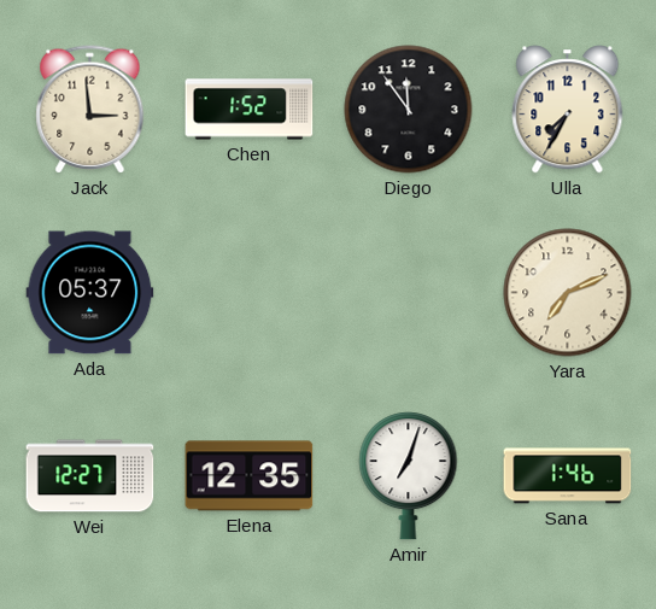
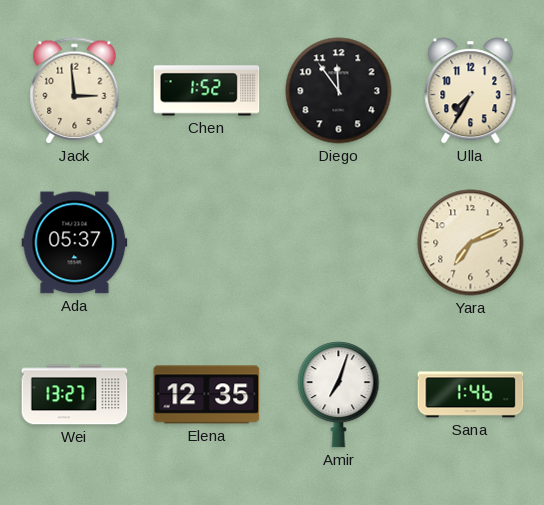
Wei: 12:27 -> 13:27
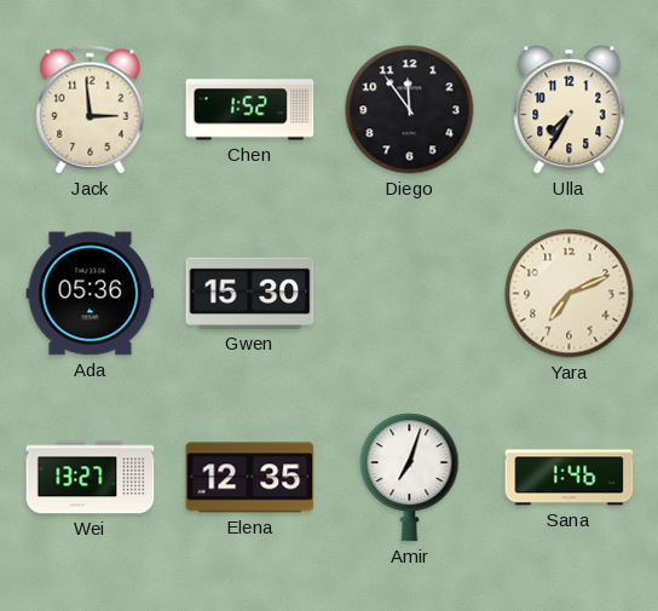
Ada: 05:37 -> 05:36
Gwen: none -> 15:30
